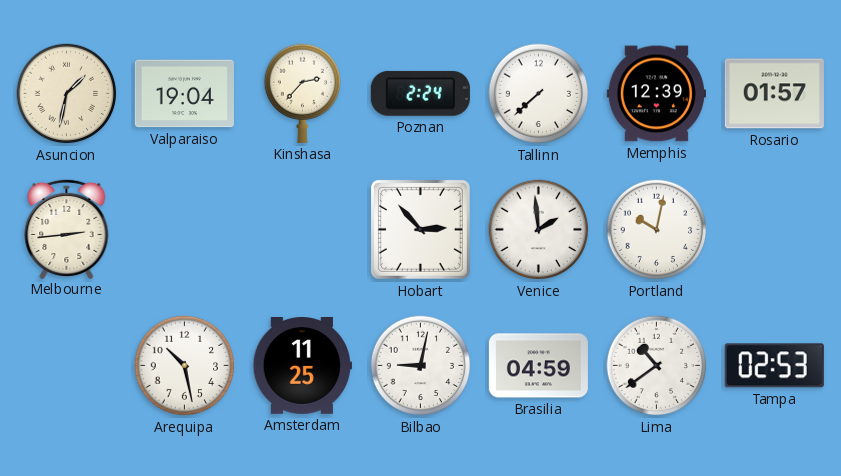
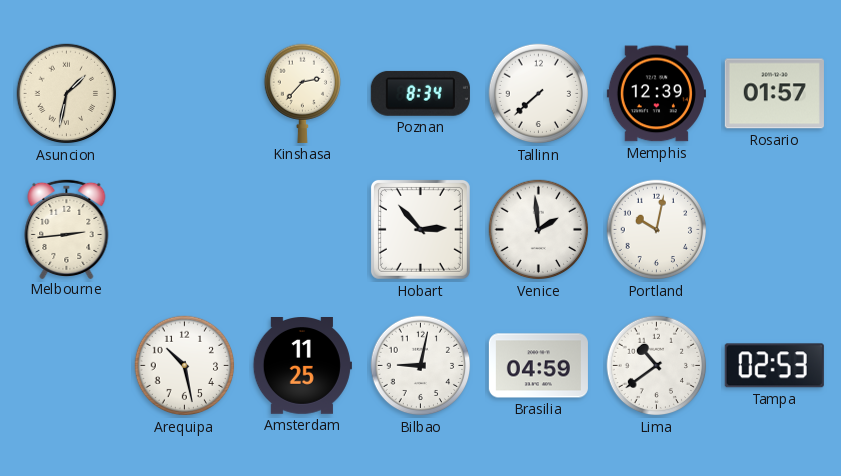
Valparaiso: 19:04 -> none
Poznan: 2:24 -> 8:34
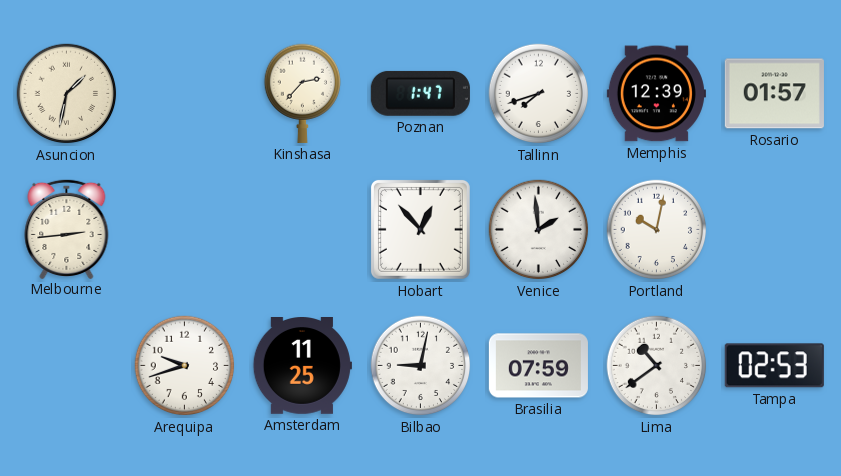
Poznan: 8:34 -> 1:47
Tallinn: 7:38 -> 7:42
Hobart: 2:53 -> 12:53
Arequipa: 10:28 -> 9:42
Brasilia: 04:59 -> 07:59
